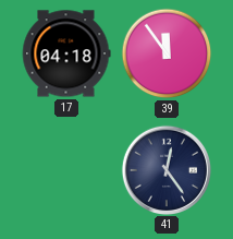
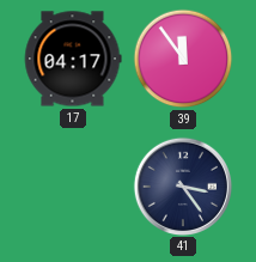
17: 04:18 -> 04:17
41: 12:24 -> 3:24
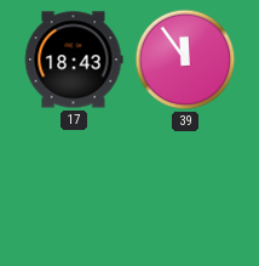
17: 04:17 -> 18:43
41: 3:24 -> none
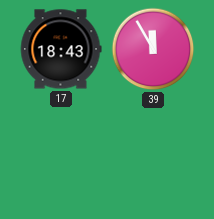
39: 11:54 -> 11:55
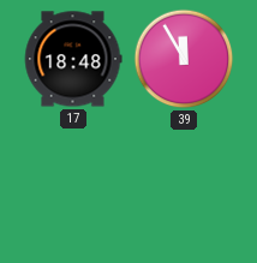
17: 18:43 -> 18:48
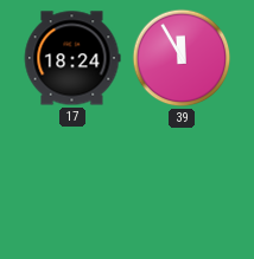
17: 18:48 -> 18:24
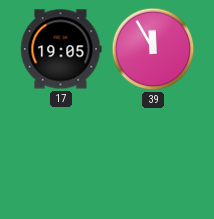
17: 18:24 -> 19:05
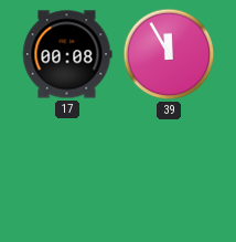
17: 19:05 -> 00:08
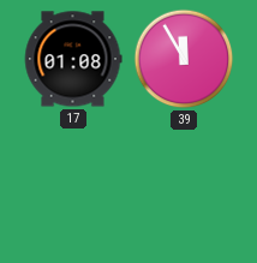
17: 00:08 -> 01:08
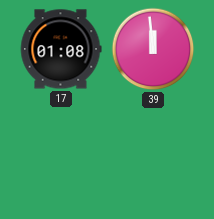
39: 11:55 -> 11:59
